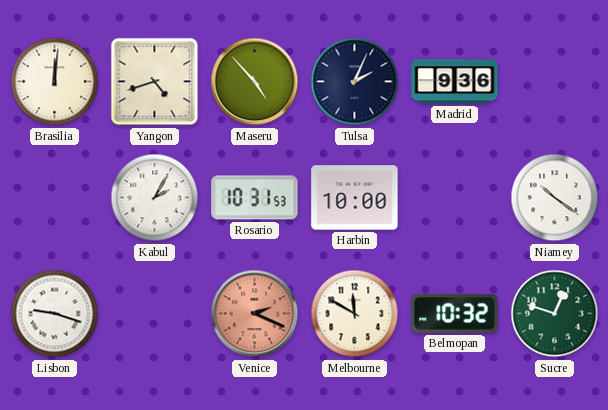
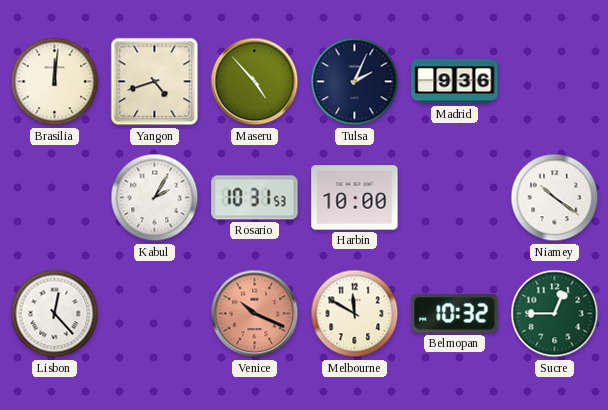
Lisbon: 9:18 -> 12:23
Venice: 2:19 -> 10:19
Sucre: 12:48 -> 12:45
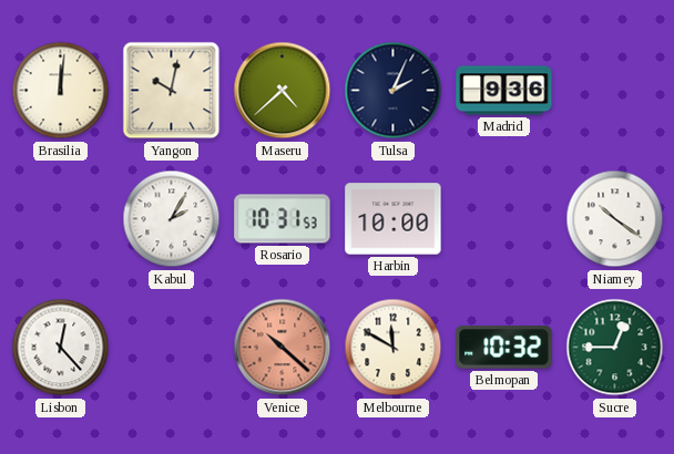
Yangon: 4:42 -> 10:02
Maseru: 4:53 -> 4:38
Venice: 10:19 -> 10:22
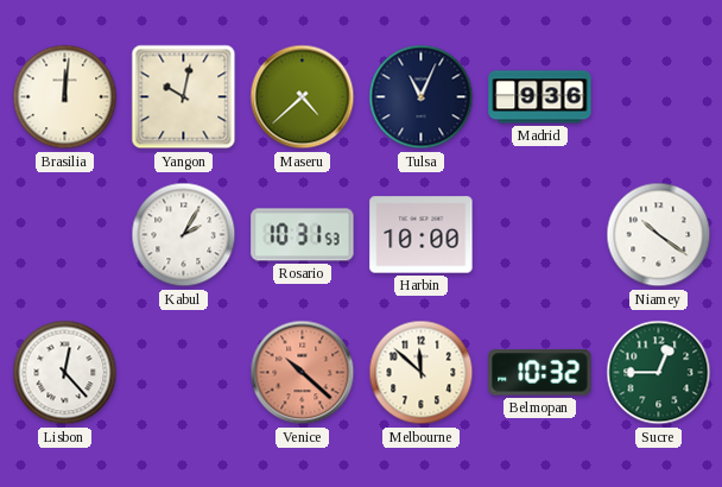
Tulsa: 2:04 -> 11:04
Melbourne: 11:50 -> 11:52
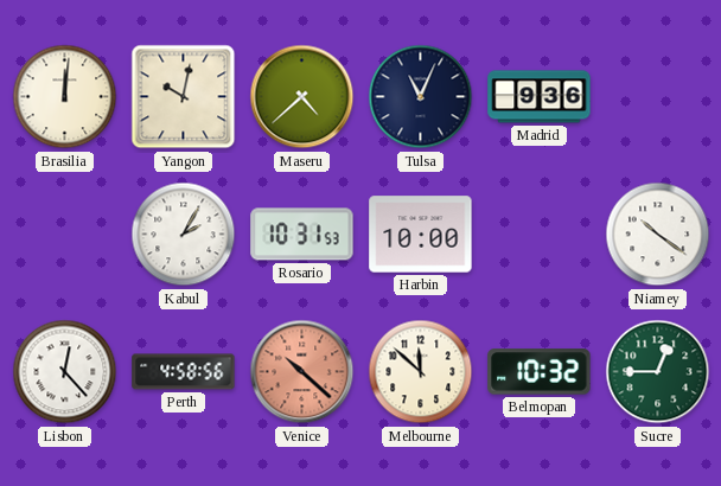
Perth: none -> 4:58
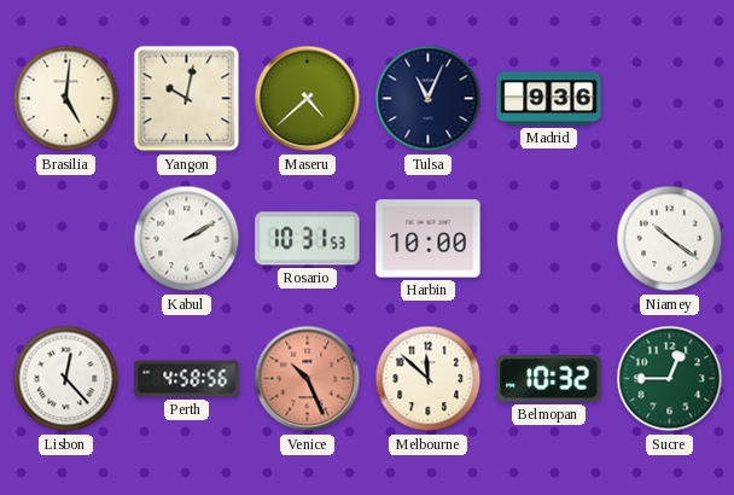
Brasilia: 12:01 -> 5:01
Kabul: 2:05 -> 2:10
Venice: 10:22 -> 10:26
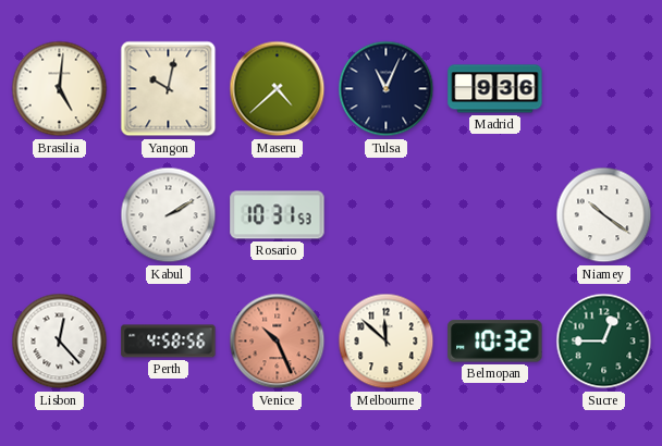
Harbin: 10:00 -> none
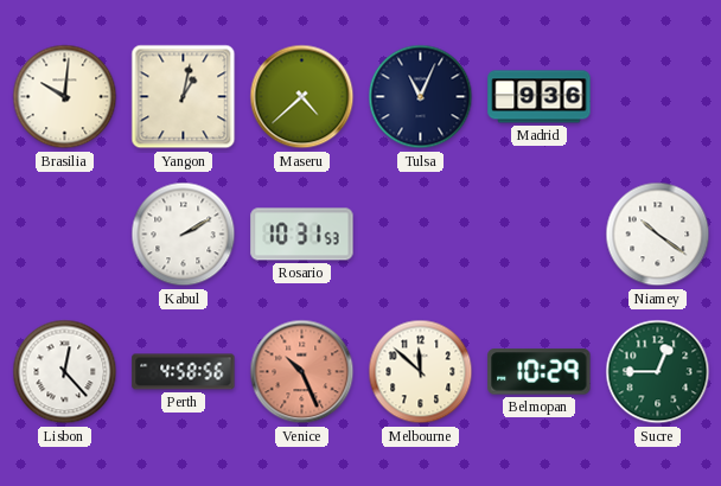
Brasilia: 5:01 -> 10:01
Yangon: 10:02 -> 1:02
Belmopan: 10:32 -> 10:29
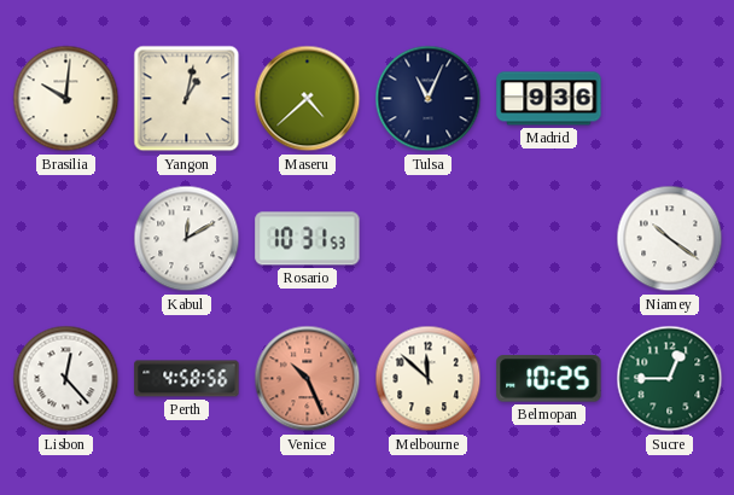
Kabul: 2:10 -> 12:10
Belmopan: 10:29 -> 10:25
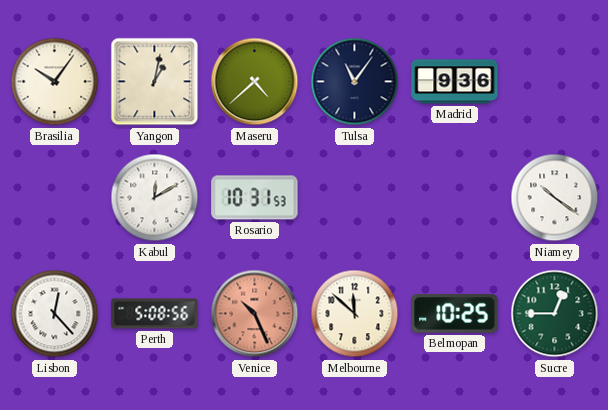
Brasilia: 10:01 -> 10:06
Tulsa: 11:04 -> 11:06
Perth: 4:58 -> 5:08
